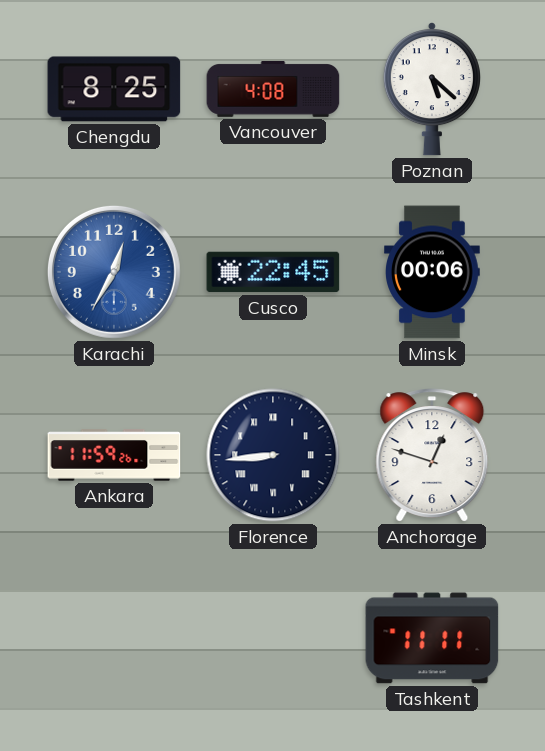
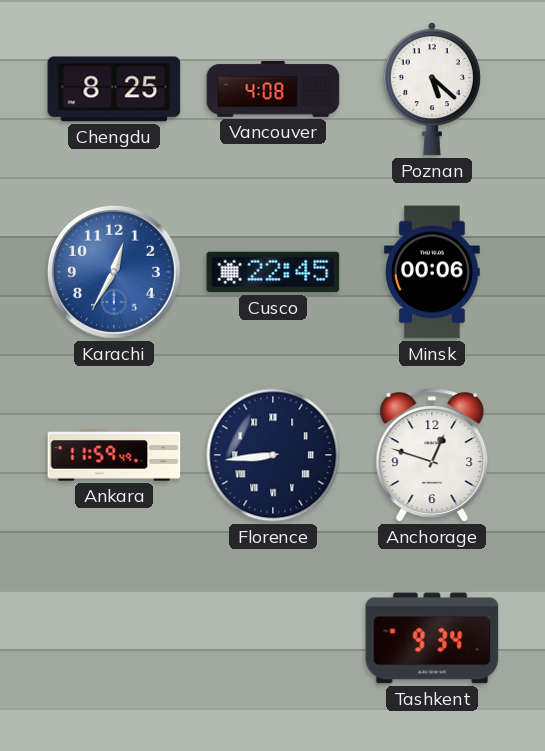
Ankara: 11:59:26 -> 11:59:49
Tashkent: 11:11 -> 9:34
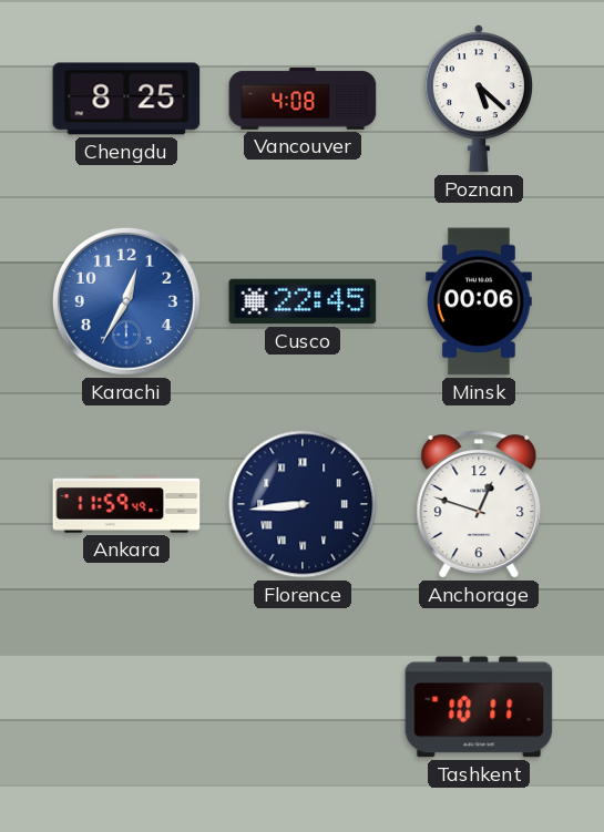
Tashkent: 9:34 -> 10:11
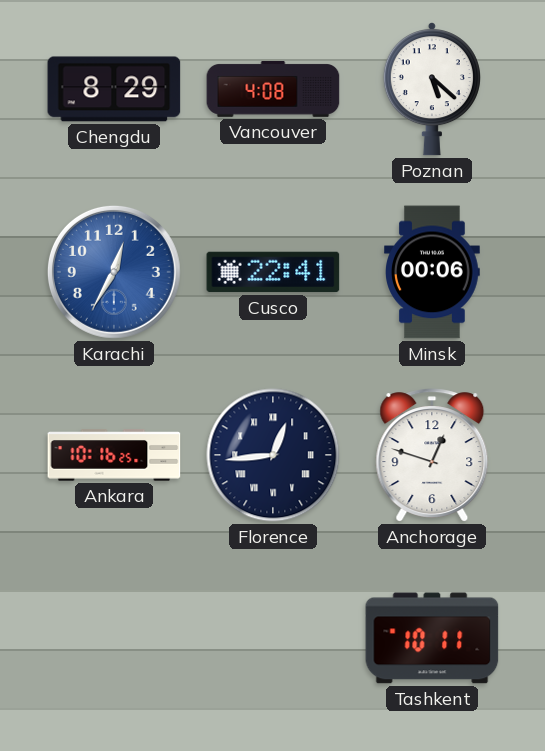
Chengdu: 8:25 -> 8:29
Cusco: 22:45 -> 22:41
Ankara: 11:59 -> 10:16
Florence: 8:44 -> 12:44
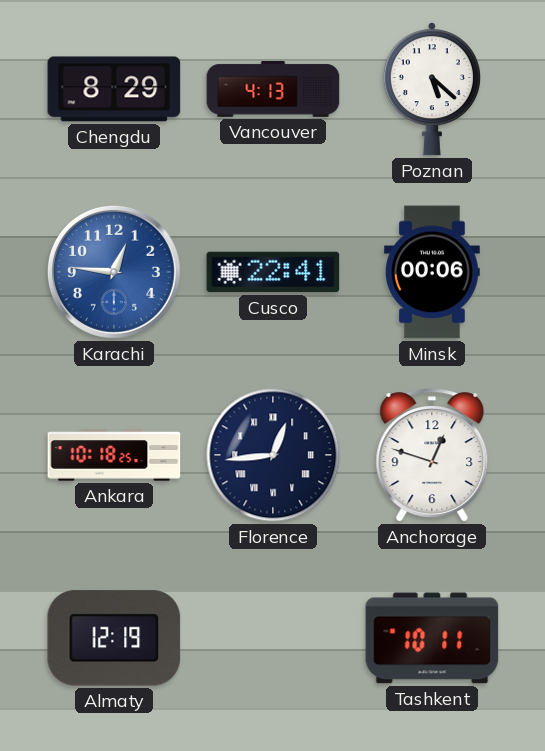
Vancouver: 4:08 -> 4:13
Karachi: 12:35 -> 12:46
Ankara: 10:16 -> 10:18
Almaty: none -> 12:19
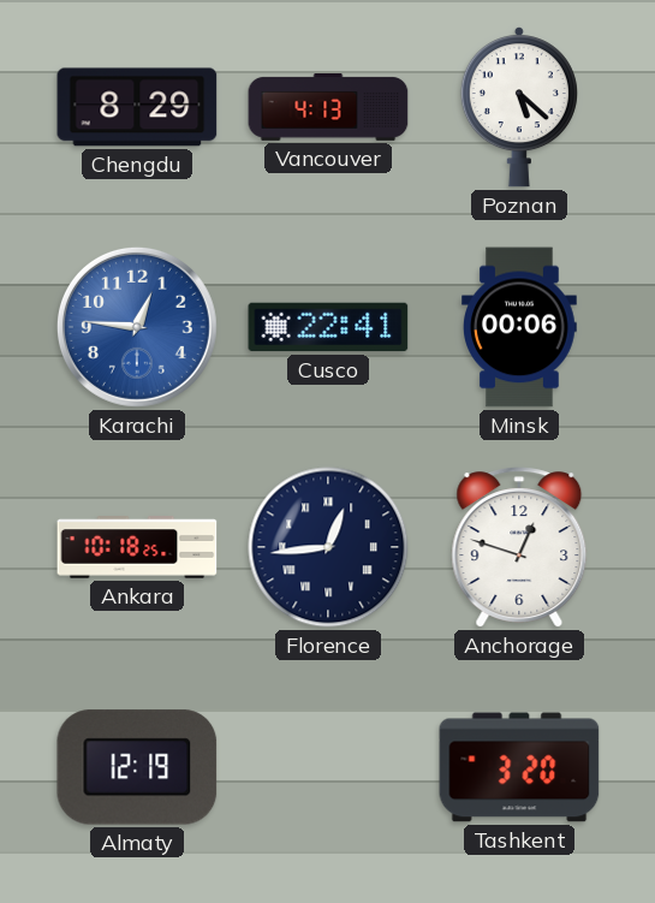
Tashkent: 10:11 -> 3:20
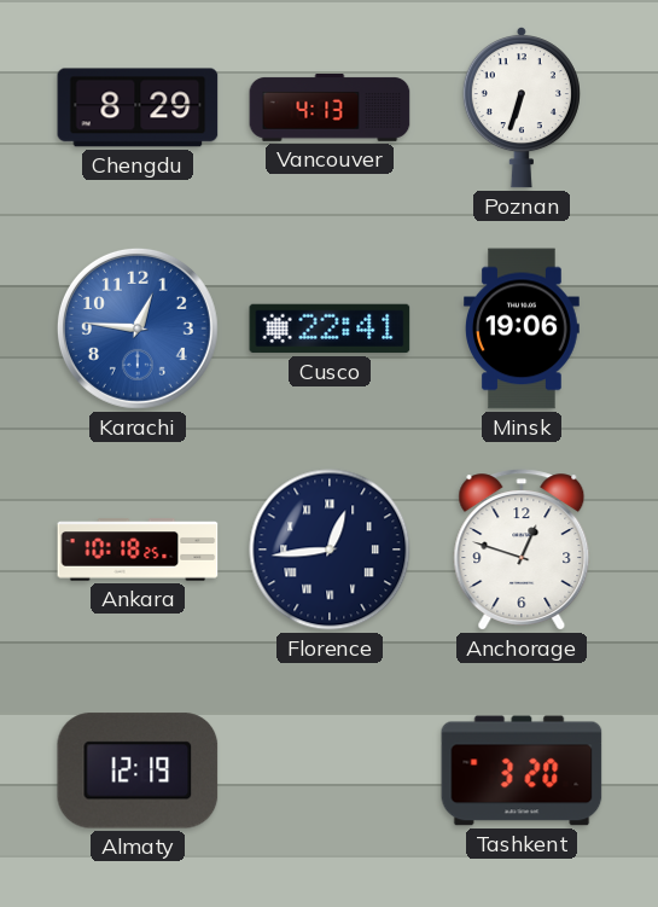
Poznan: 5:22 -> 6:33
Minsk: 00:06 -> 19:06
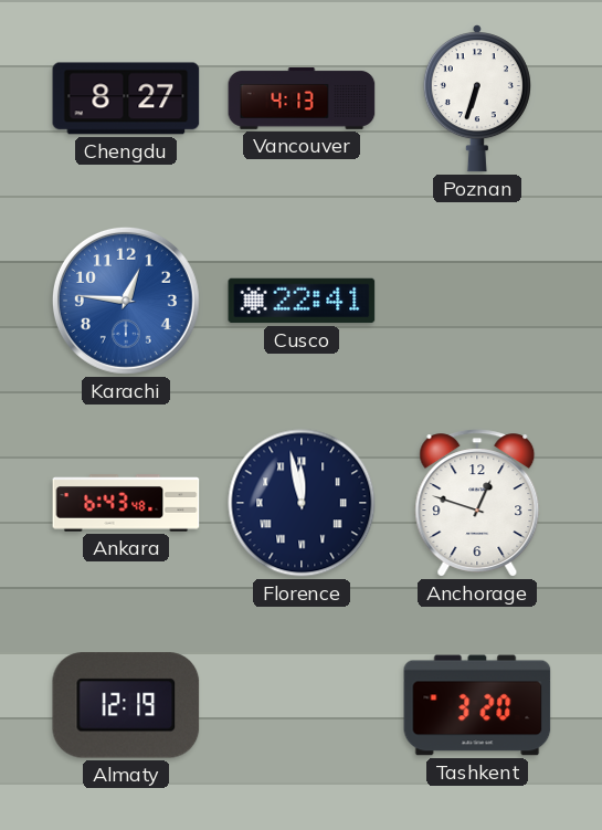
Chengdu: 8:29 -> 8:27
Minsk: 19:06 -> none
Ankara: 10:18 -> 6:43
Florence: 12:44 -> 11:58
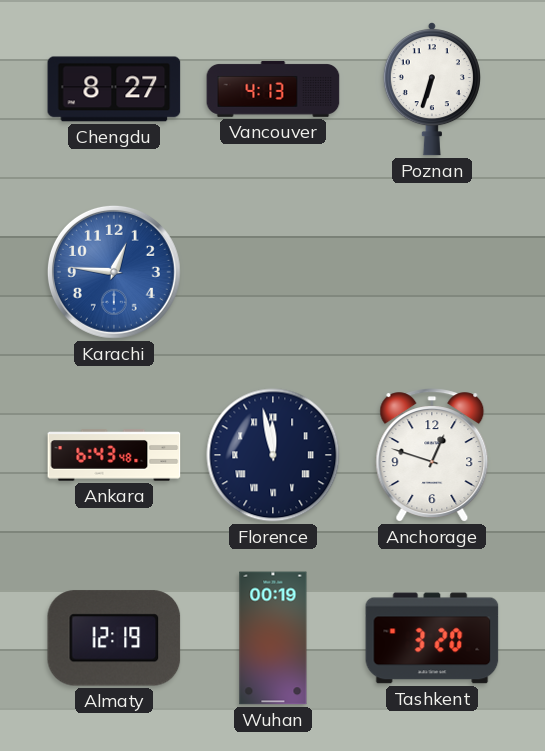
Cusco: 22:41 -> none
Wuhan: none -> 00:19
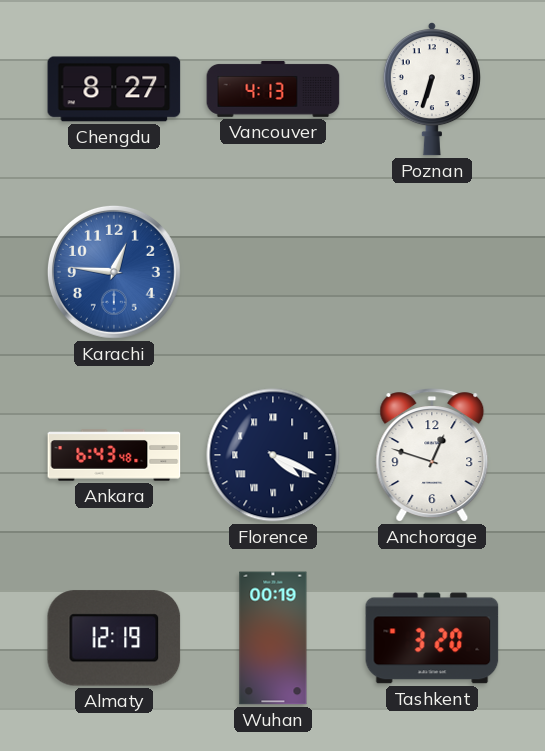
Florence: 11:58 -> 4:19
